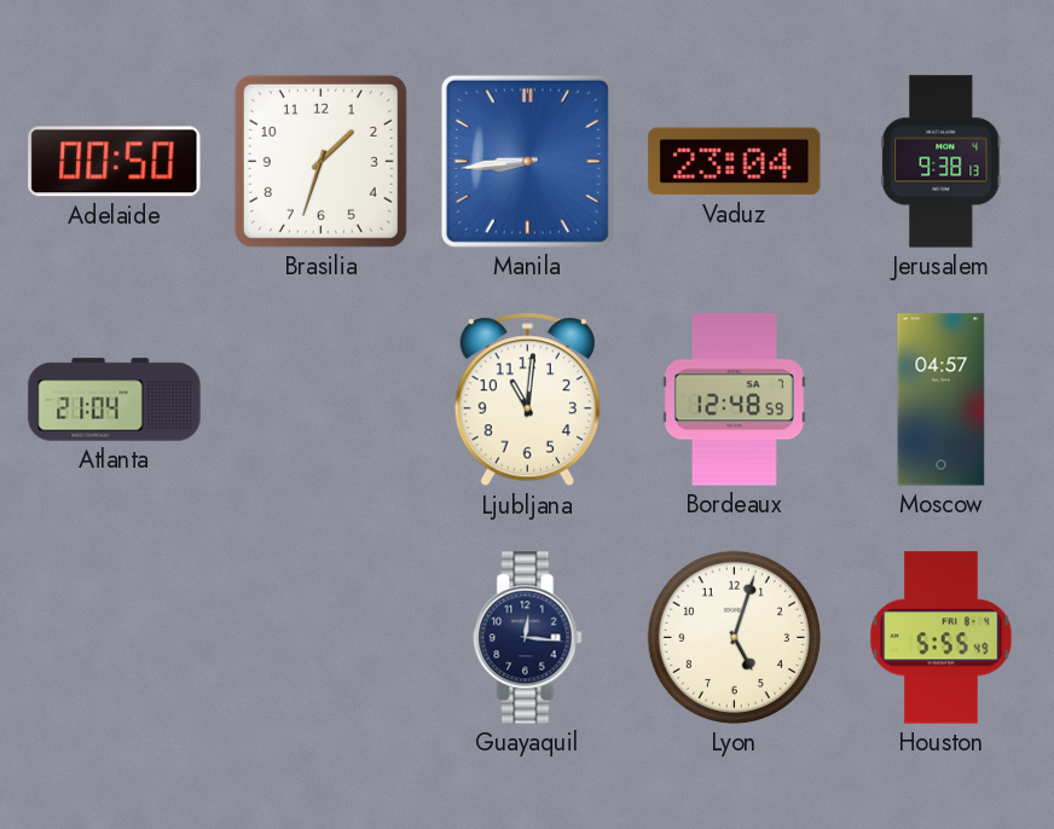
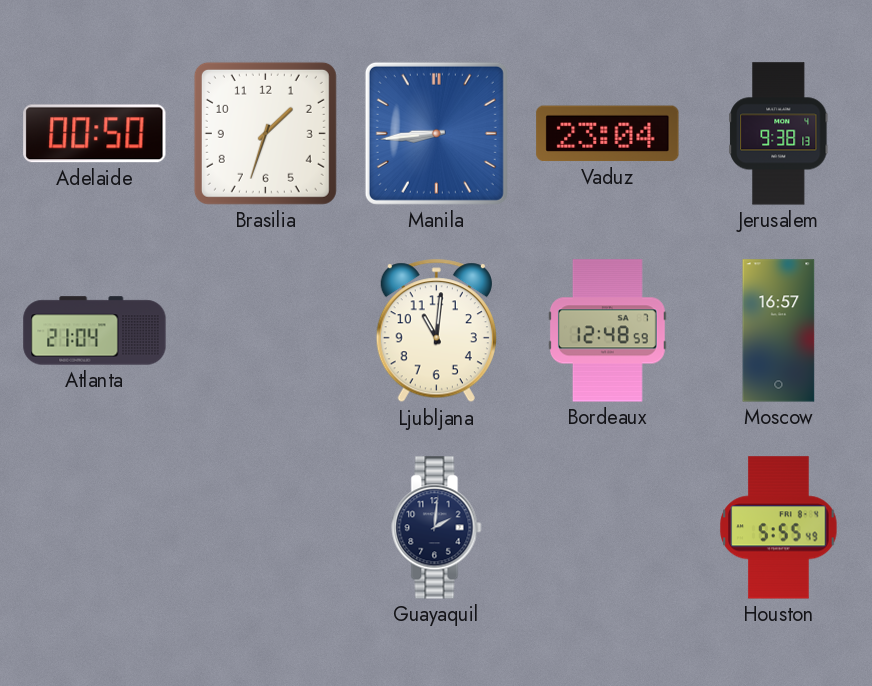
Moscow: 04:57 -> 16:57
Guayaquil: 12:16 -> 2:01
Lyon: 5:03 -> none
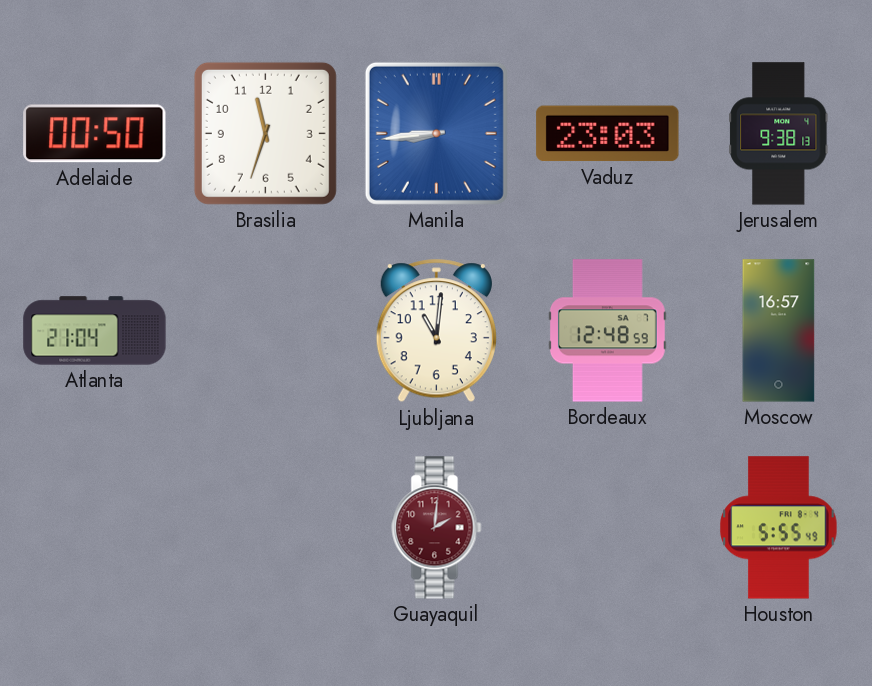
Brasilia: 1:33 -> 11:33
Vaduz: 23:04 -> 23:03
Guayaquil dial: navy -> burgundy
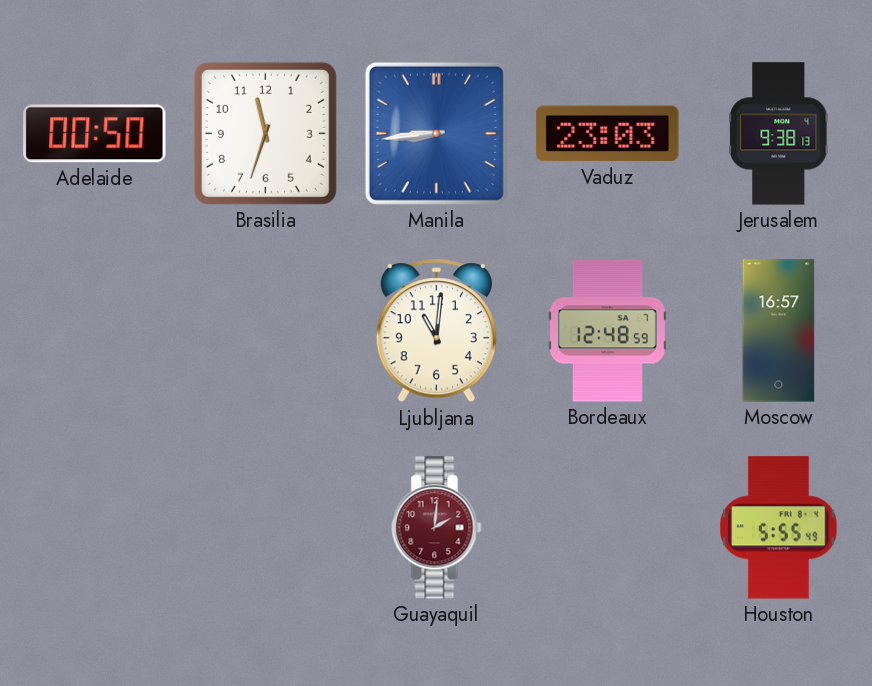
Atlanta: 21:04 -> none
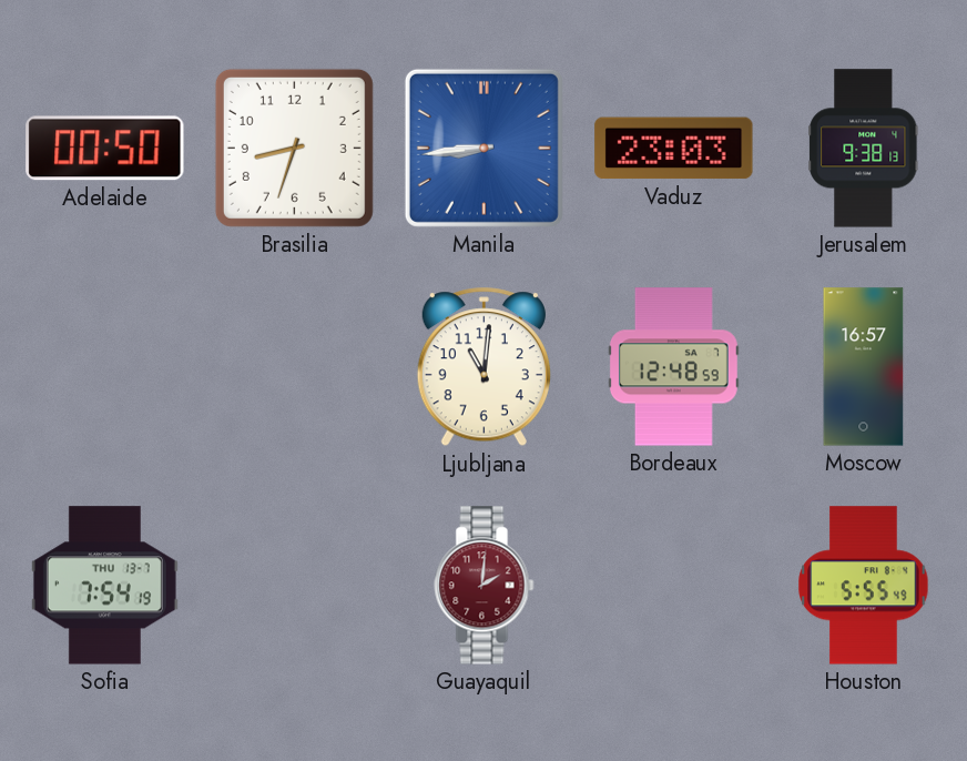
Brasilia: 11:33 -> 8:33
Sofia: none -> 7:54
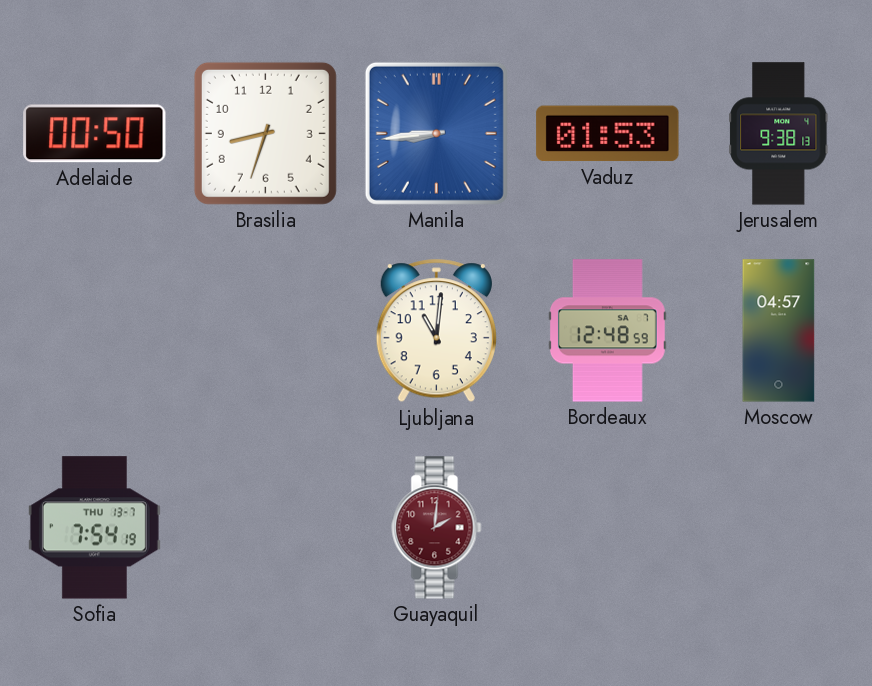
Vaduz: 23:03 -> 01:53
Moscow: 16:57 -> 04:57
Houston: 5:55 -> none
